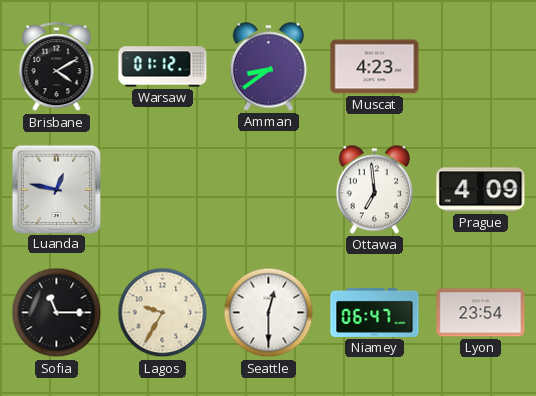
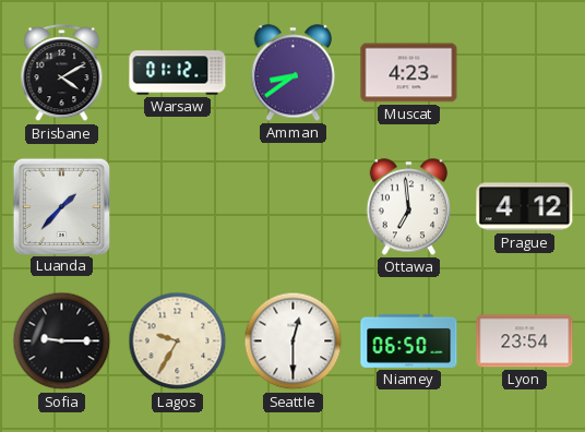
Luanda: 12:47 -> 1:37
Prague: 4:09 -> 4:12
Sofia: 11:15 -> 9:15
Niamey: 06:47 -> 06:50
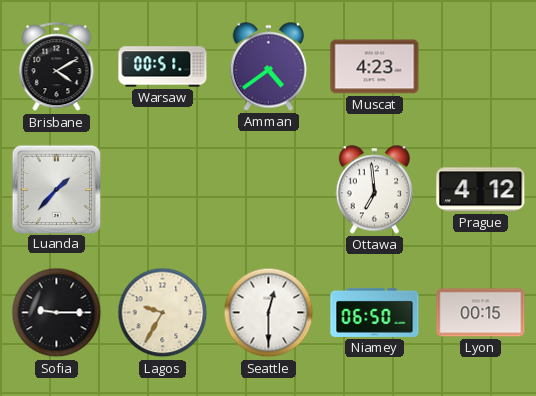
Warsaw: 01:12 -> 00:51
Amman: 8:39 -> 4:39
Lyon: 23:54 -> 00:15
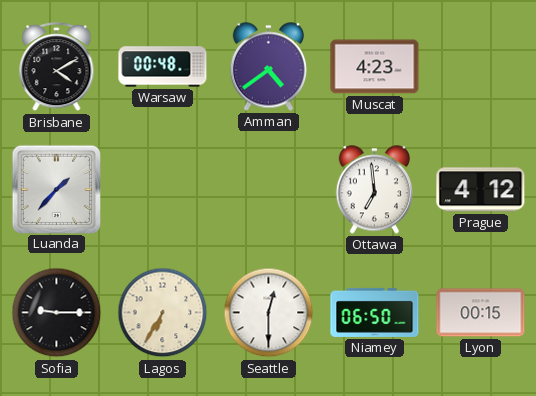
Warsaw: 00:51 -> 00:48
Lagos: 9:35 -> 6:35
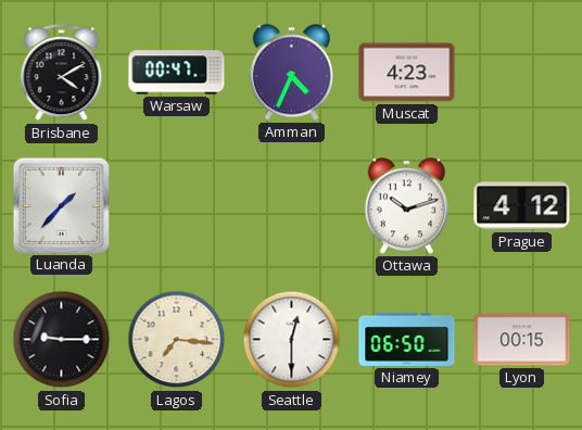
Warsaw: 00:48 -> 00:47
Amman: 4:39 -> 4:34
Ottawa: 6:59 -> 10:12
Lagos: 6:35 -> 7:16
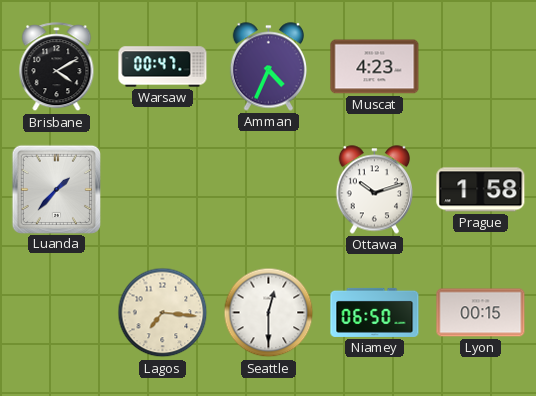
Prague: 4:12 -> 1:58
Sofia: 9:15 -> none
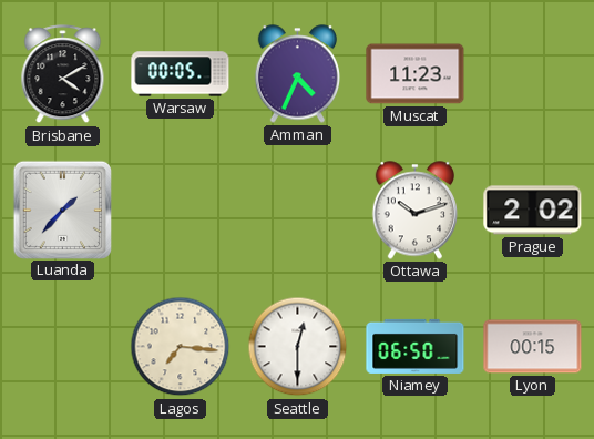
Warsaw: 00:47 -> 00:05
Muscat: 4:23 -> 11:23
Prague: 1:58 -> 2:02
